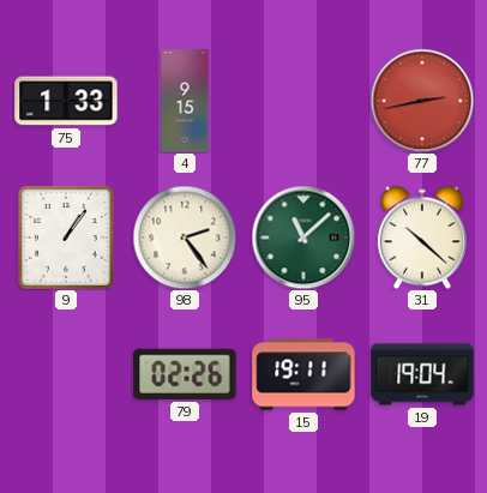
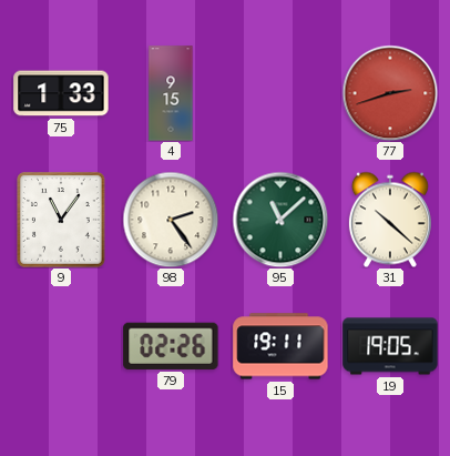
77: 2:43 -> 2:42
9: 1:06 -> 11:06
19: 19:04 -> 19:05
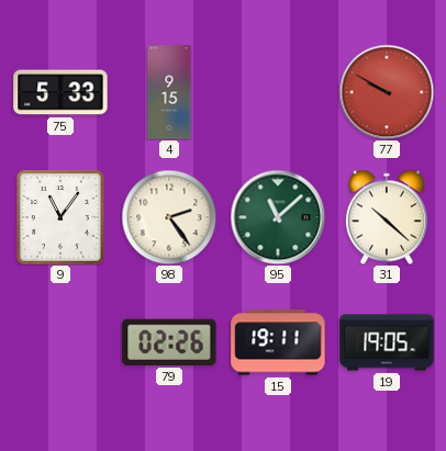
75: 1:33 -> 5:33
77: 2:42 -> 9:50
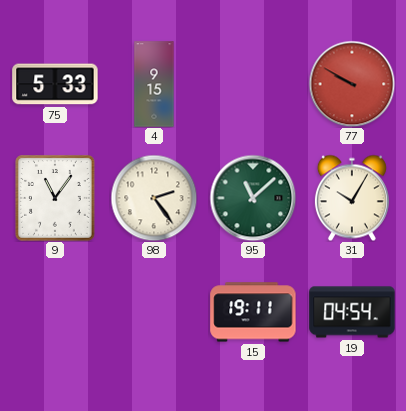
31: 10:22 -> 10:05
79: 02:26 -> none
19: 19:05 -> 04:54
